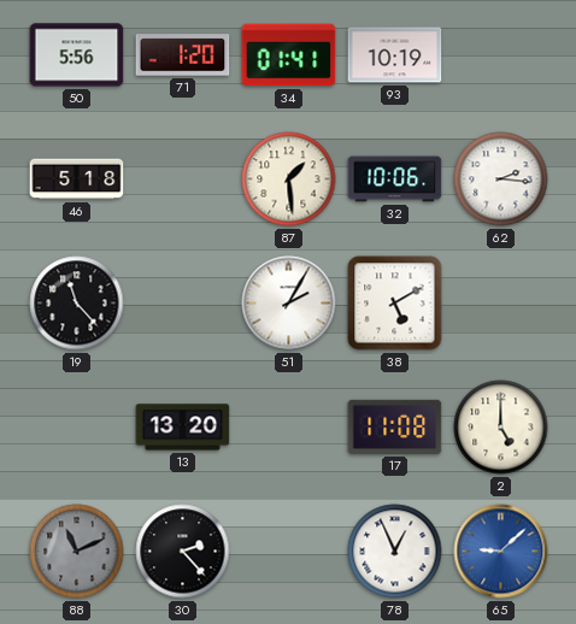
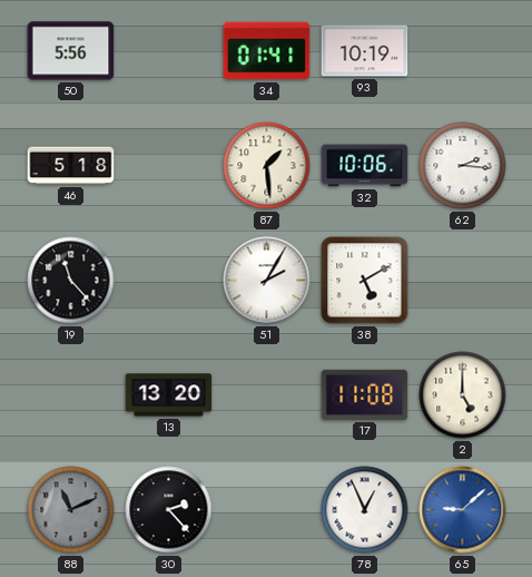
71: 1:20 -> none
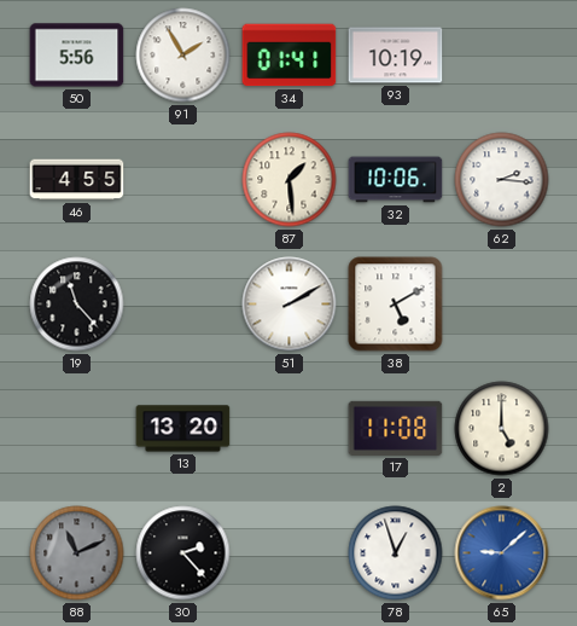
91: none -> 1:55
46: 5:18 -> 4:55
51: 2:05 -> 2:10
78: 12:56 -> 12:57
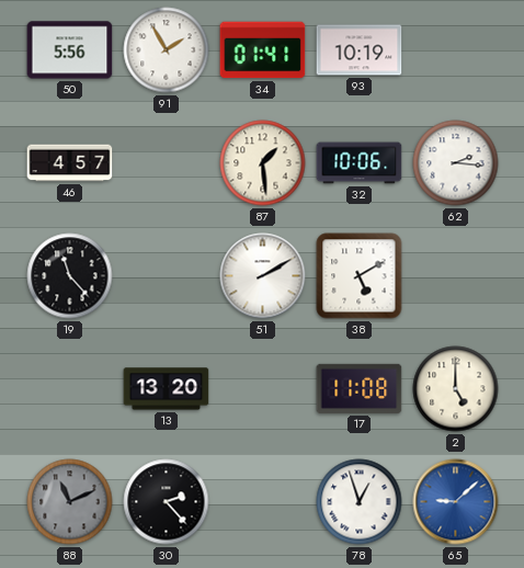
46: 4:55 -> 4:57
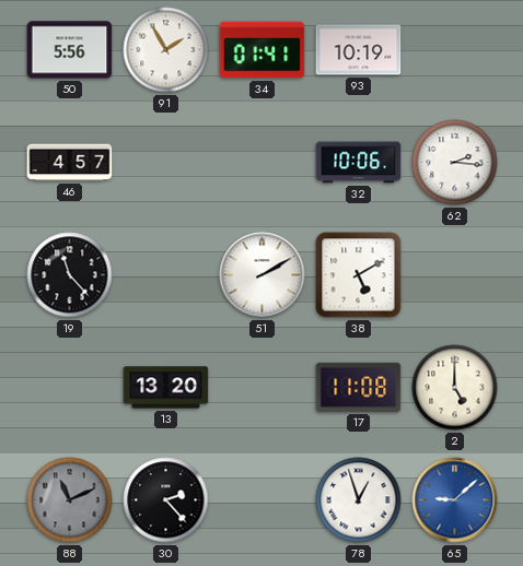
87: 1:29 -> none
